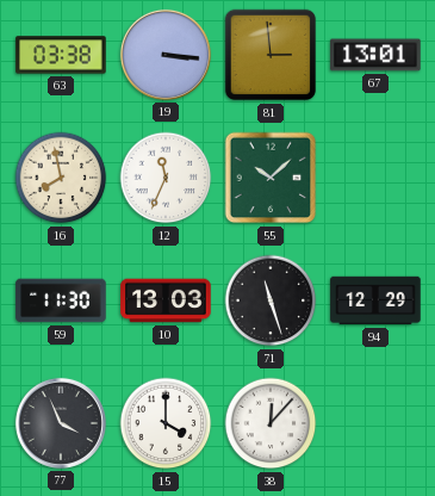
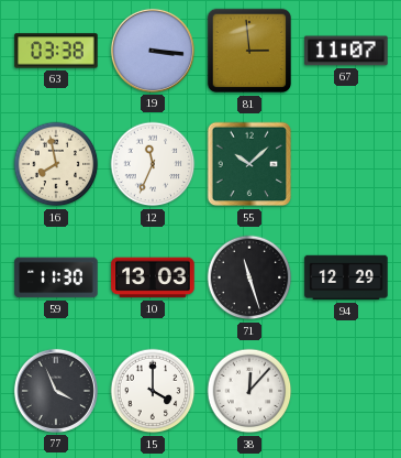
67: 13:01 -> 11:07
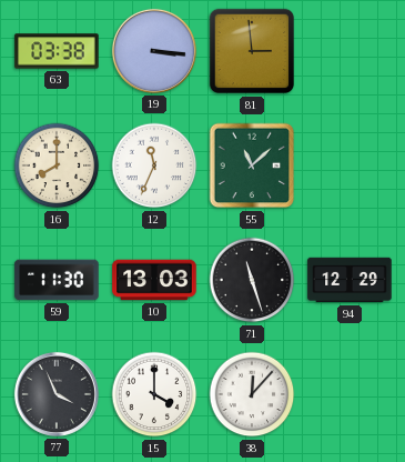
67: 11:07 -> none
16: 7:58 -> 8:00
55: 10:08 -> 11:08
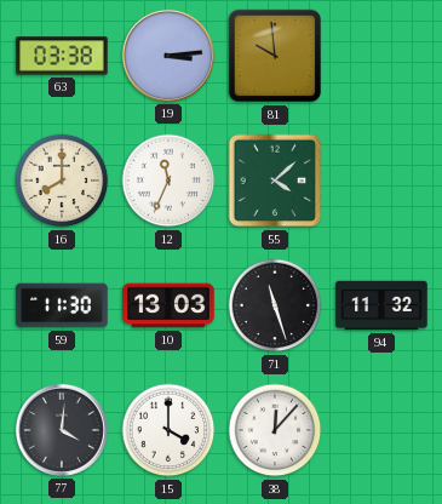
19: 3:16 -> 3:14
81: 2:59 -> 9:59
55: 11:08 -> 4:08
94: 12:29 -> 11:32
77: 3:56 -> 4:01
